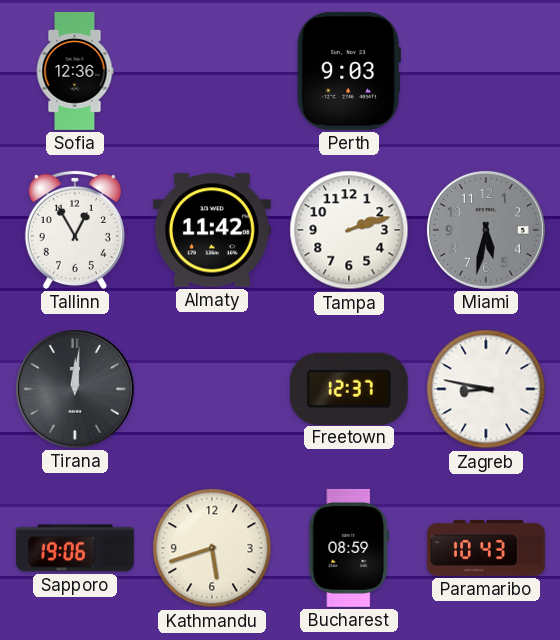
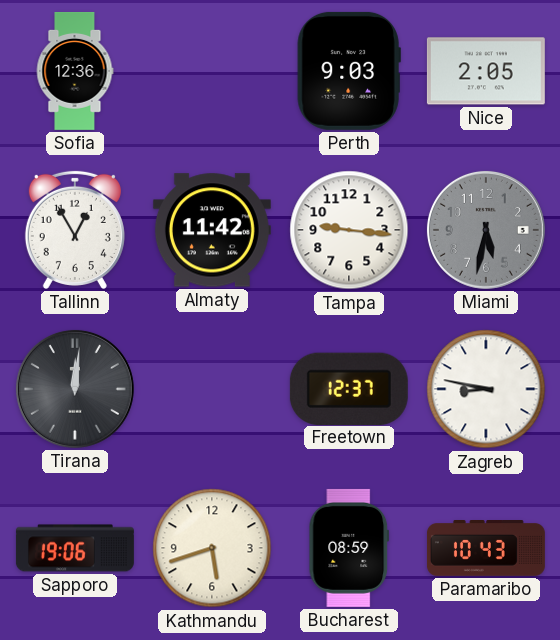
Nice: none -> 2:05
Tampa: 2:12 -> 9:16
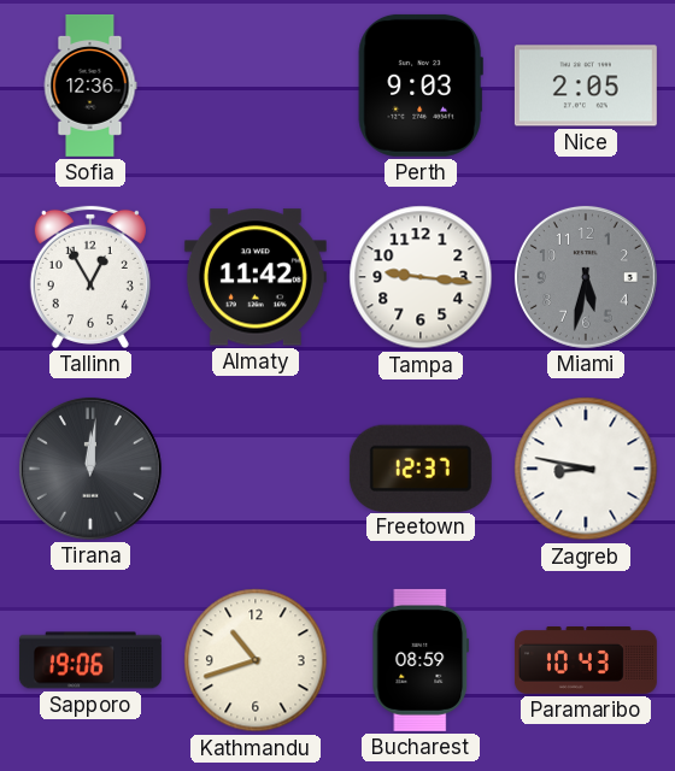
Kathmandu: 5:42 -> 10:42
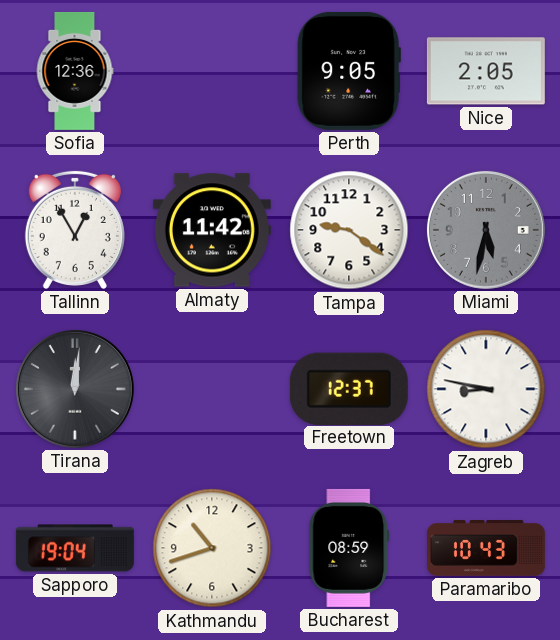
Perth: 9:03 -> 9:05
Tampa: 9:16 -> 9:21
Sapporo: 19:06 -> 19:04
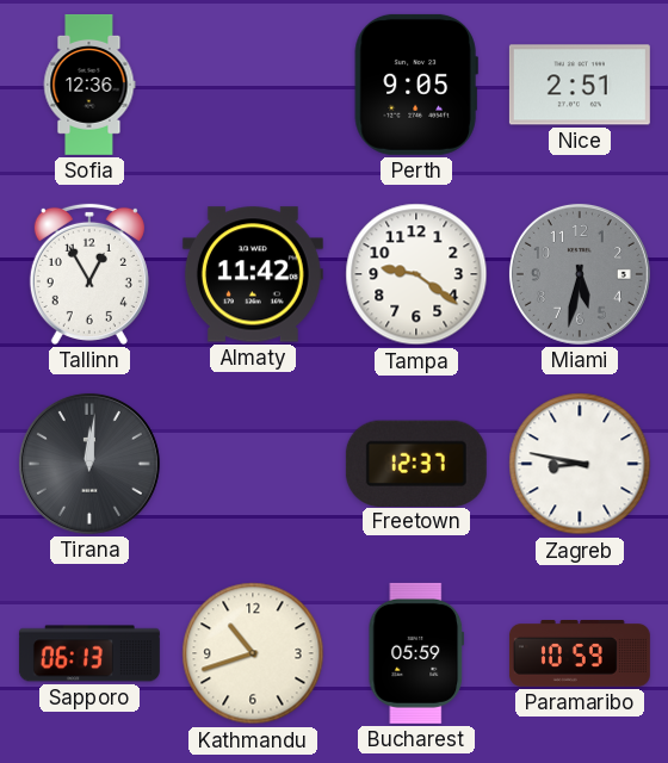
Nice: 2:05 -> 2:51
Sapporo: 19:04 -> 06:13
Bucharest: 08:59 -> 05:59
Paramaribo: 10:43 -> 10:59
